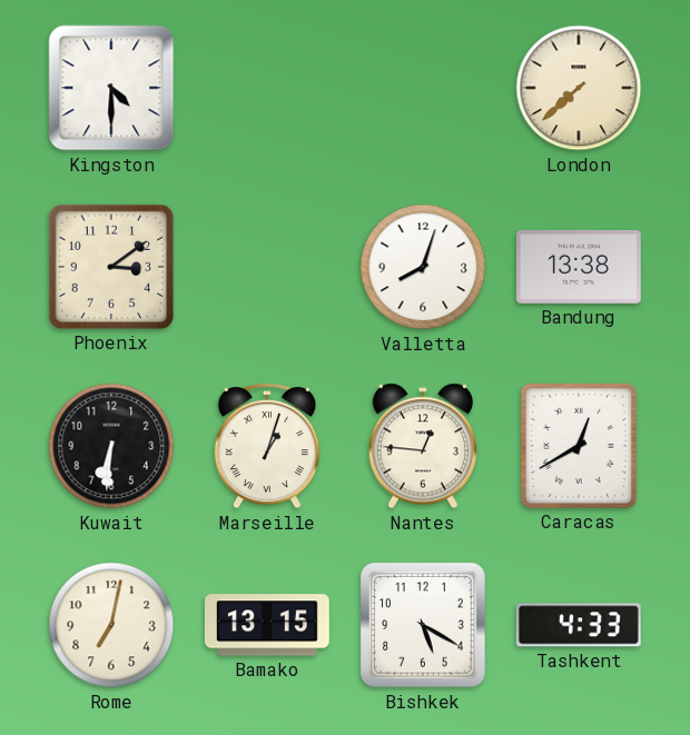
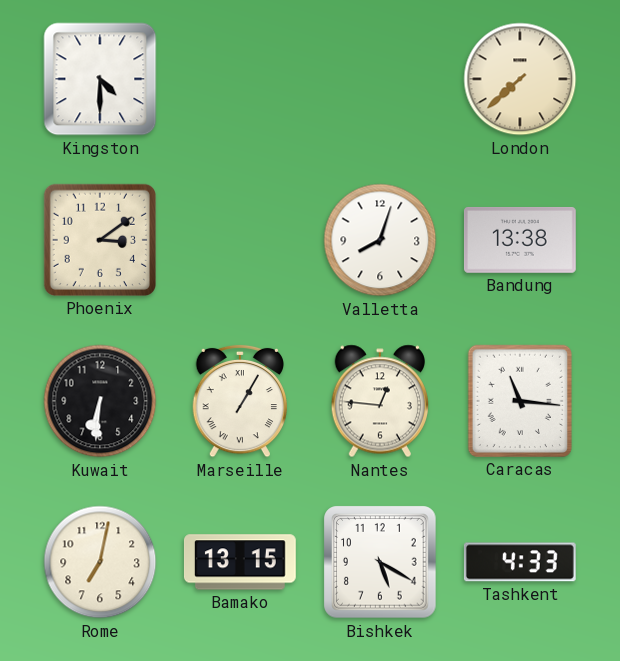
Marseille: 1:03 -> 1:05
Caracas: 12:40 -> 11:16
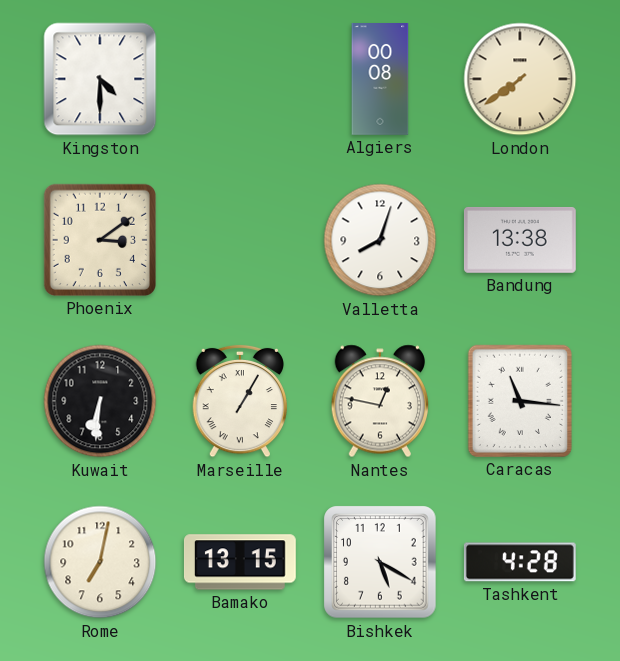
Algiers: none -> 00:08
London: 7:38 -> 7:39
Nantes: 12:46 -> 12:47
Tashkent: 4:33 -> 4:28
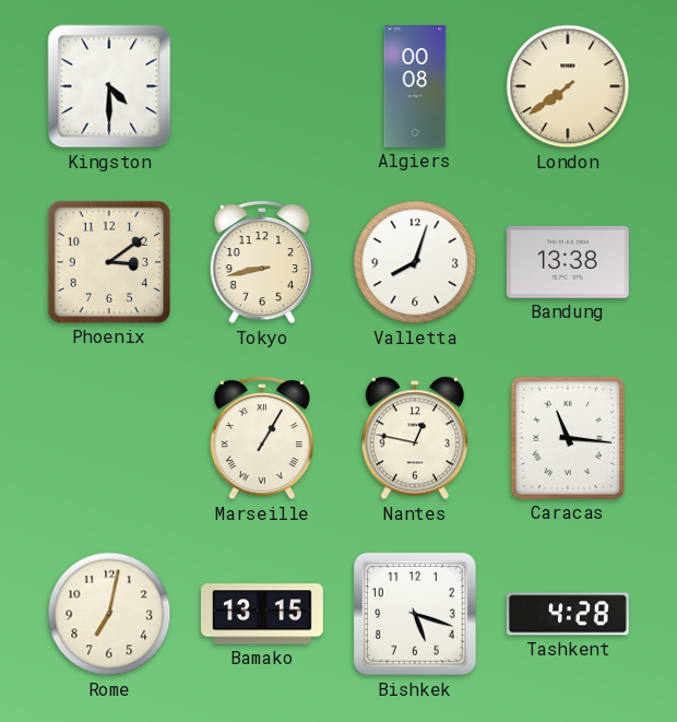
Tokyo: none -> 8:43
Kuwait: 6:31 -> none
Bishkek: 5:20 -> 5:18
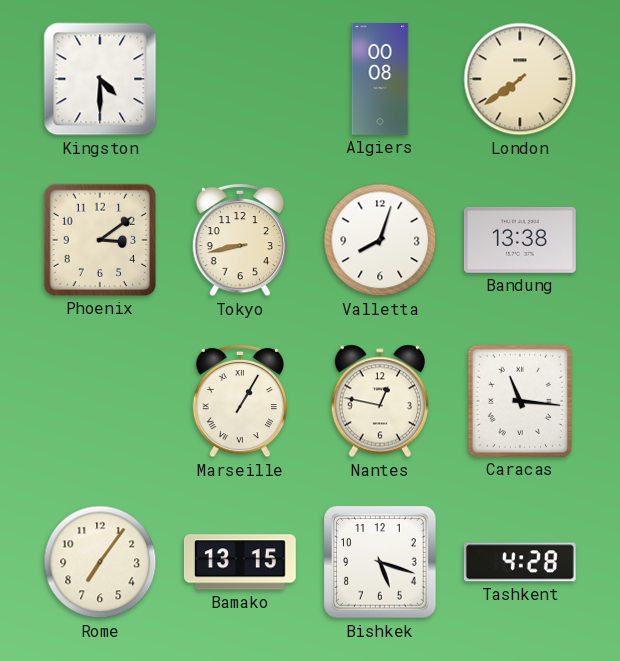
Rome: 7:02 -> 7:06
